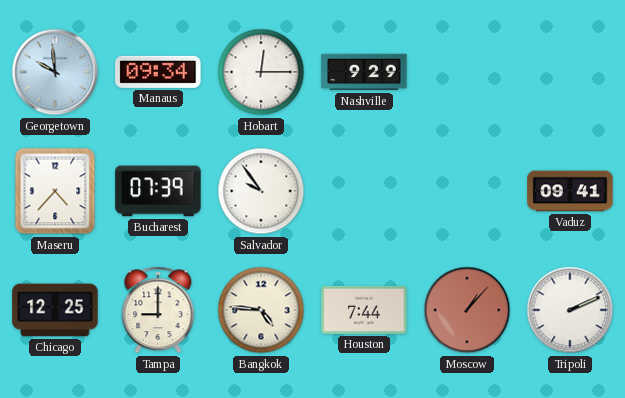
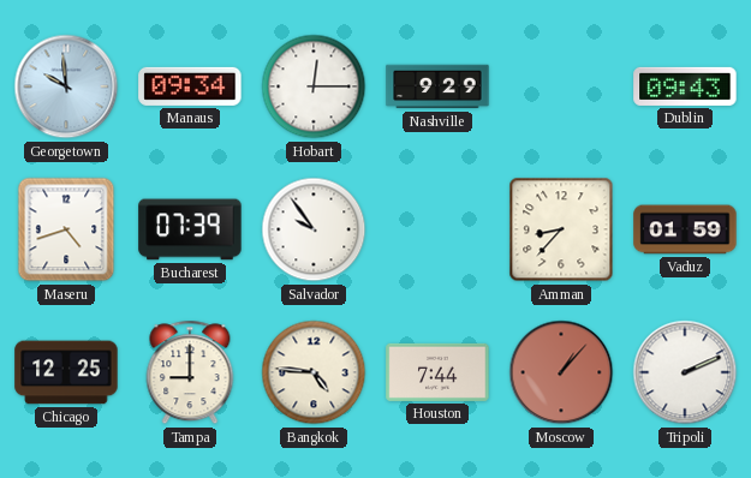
Dublin: none -> 09:43
Maseru: 4:37 -> 4:42
Amman: none -> 8:37
Vaduz: 09:41 -> 01:59
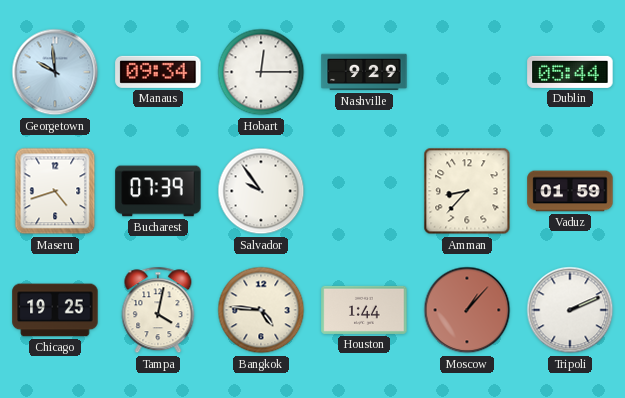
Dublin: 09:43 -> 05:44
Chicago: 12:25 -> 19:25
Tampa: 9:00 -> 4:02
Houston: 7:44 -> 1:44
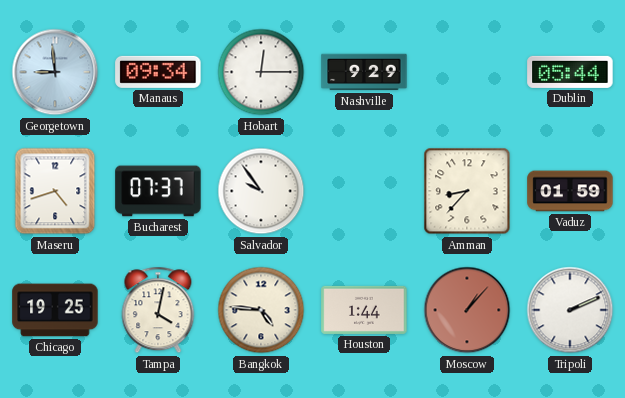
Georgetown: 9:59 -> 8:59
Bucharest: 07:39 -> 07:37
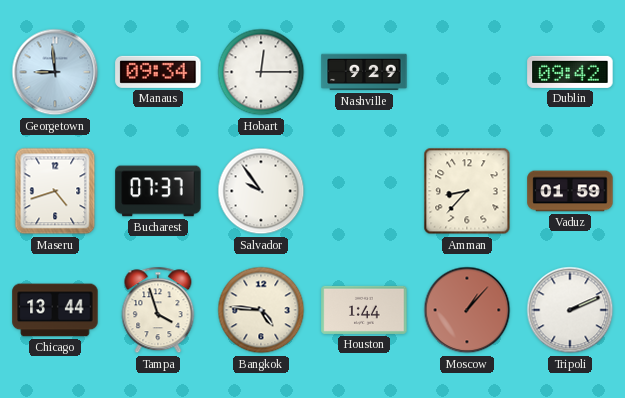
Dublin: 05:44 -> 09:42
Chicago: 19:25 -> 13:44
Tampa: 4:02 -> 3:57
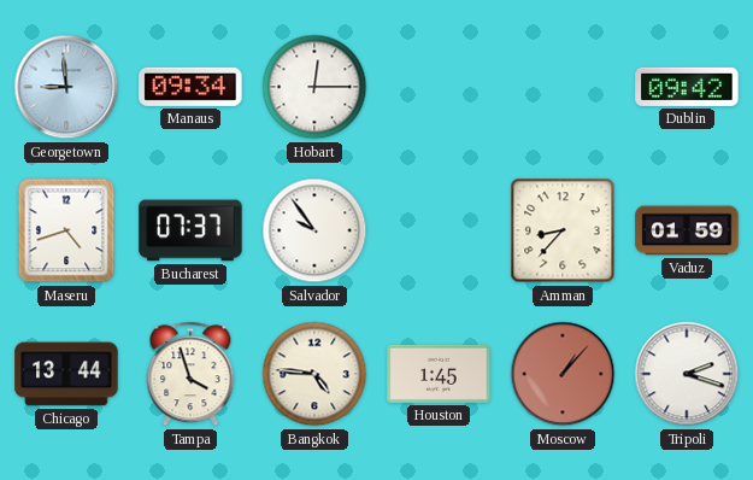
Nashville: 9:29 -> none
Houston: 1:44 -> 1:45
Tripoli: 2:11 -> 2:18
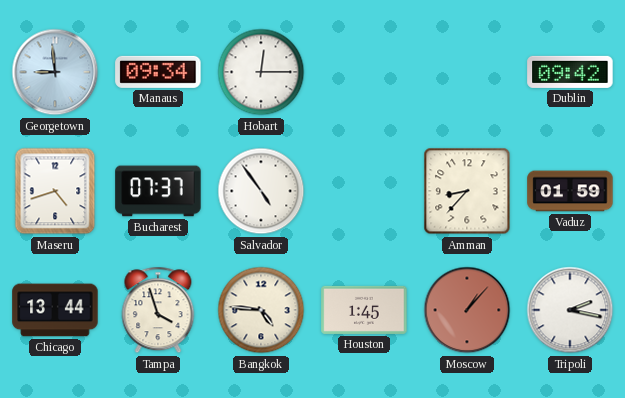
Salvador: 9:54 -> 4:54
Tripoli: 2:18 -> 2:17
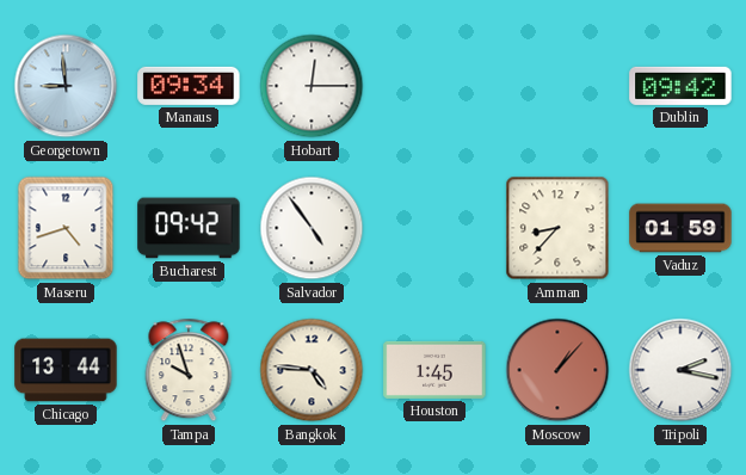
Bucharest: 07:37 -> 09:42
Tampa: 3:57 -> 9:57
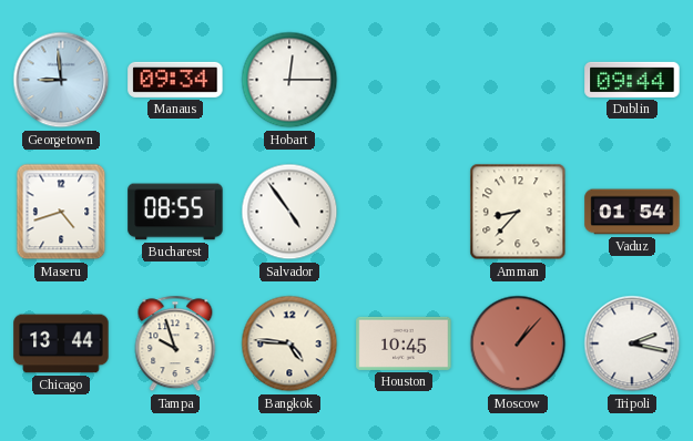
Dublin: 09:42 -> 09:44
Bucharest: 09:42 -> 08:55
Vaduz: 01:59 -> 01:54
Houston: 1:45 -> 10:45
